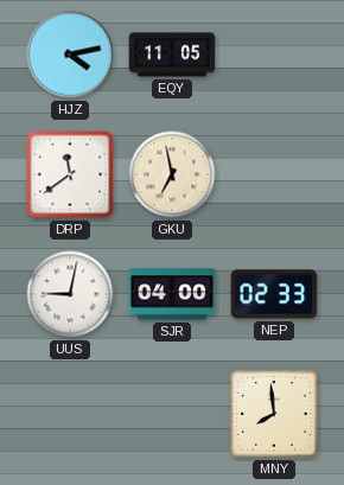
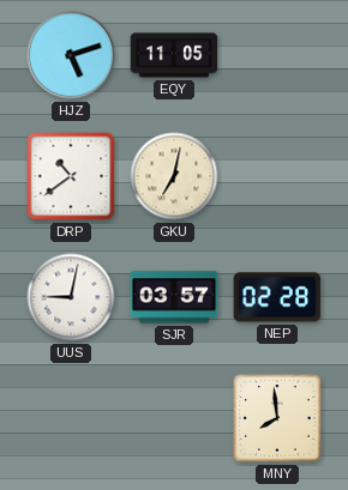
HJZ: 4:13 -> 5:12
DRP: 11:39 -> 10:39
GKU: 6:58 -> 7:02
SJR: 04:00 -> 03:57
NEP: 02:33 -> 02:28
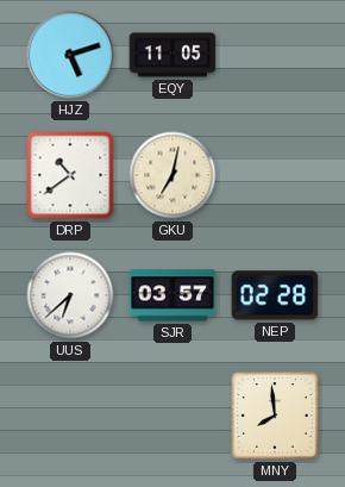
UUS: 9:02 -> 6:38
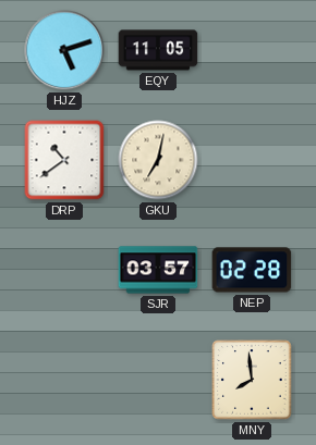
UUS: 6:38 -> none
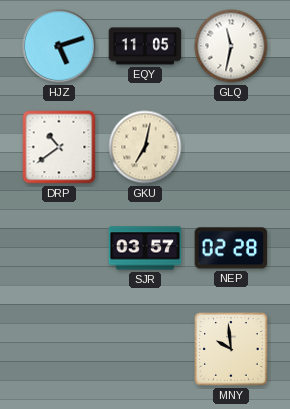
GLQ: none -> 11:32
MNY: 7:59 -> 9:59
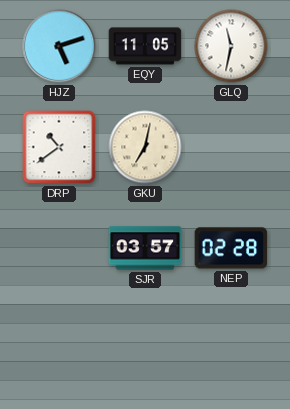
MNY: 9:59 -> none
